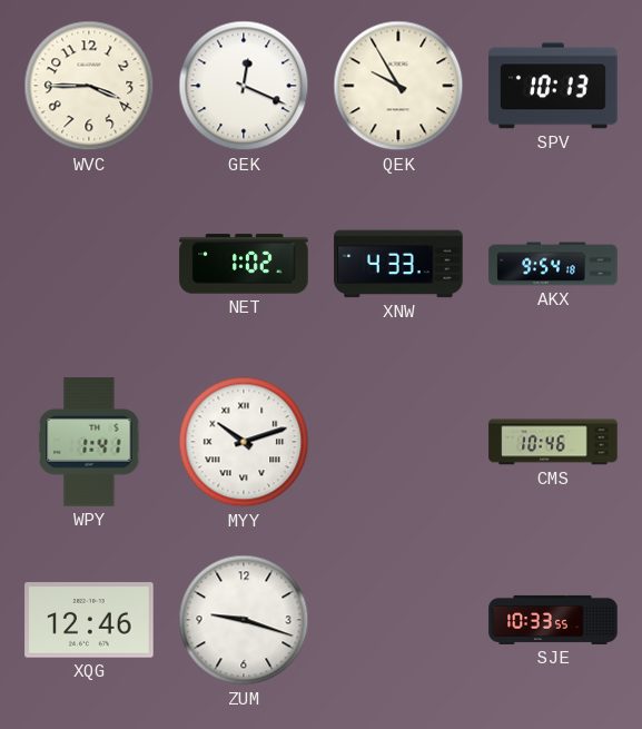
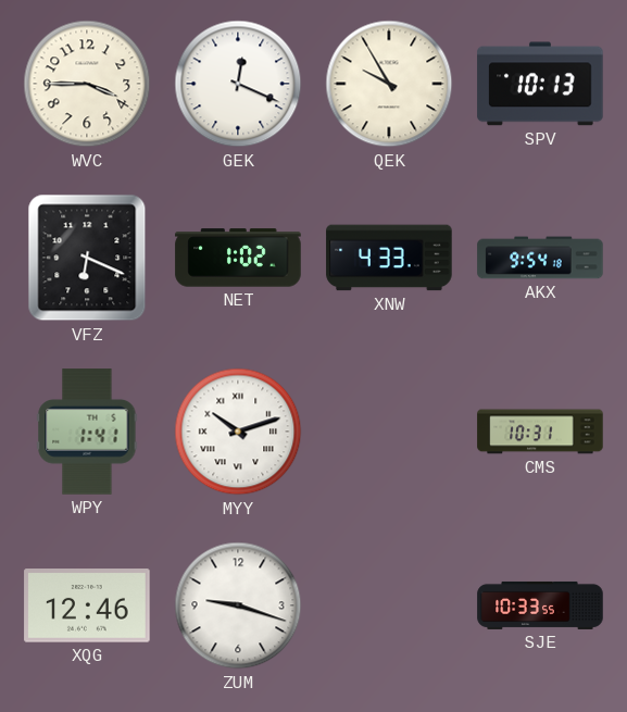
VFZ: none -> 6:19
CMS: 10:46 -> 10:31
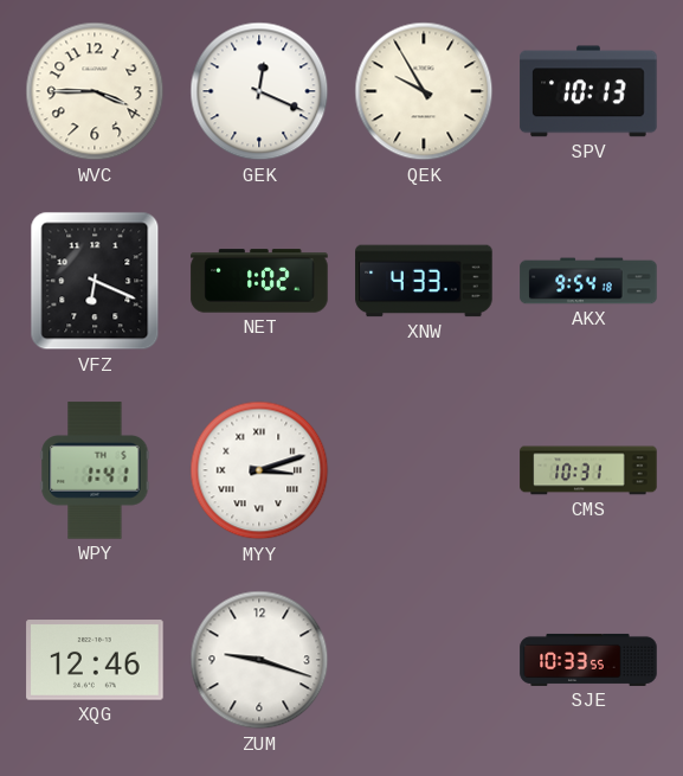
MYY: 10:12 -> 3:12
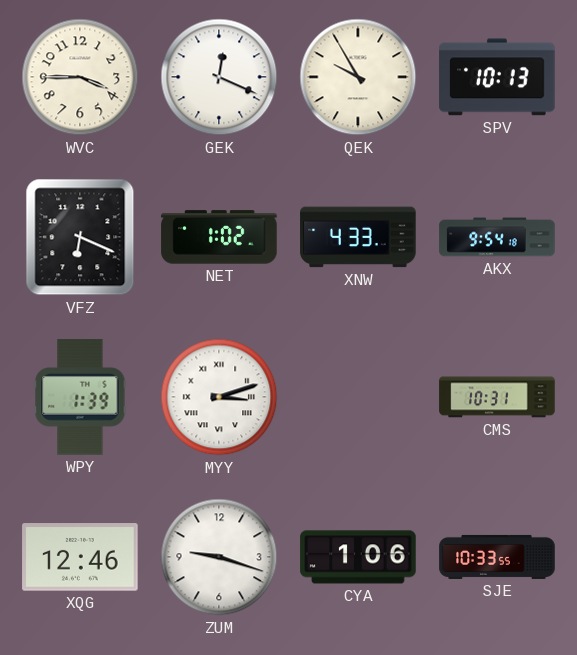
WPY: 1:41 -> 1:39
CYA: none -> 1:06
